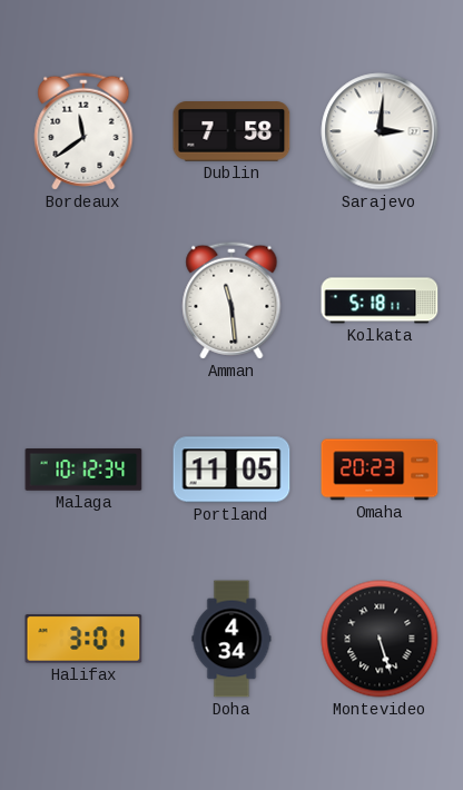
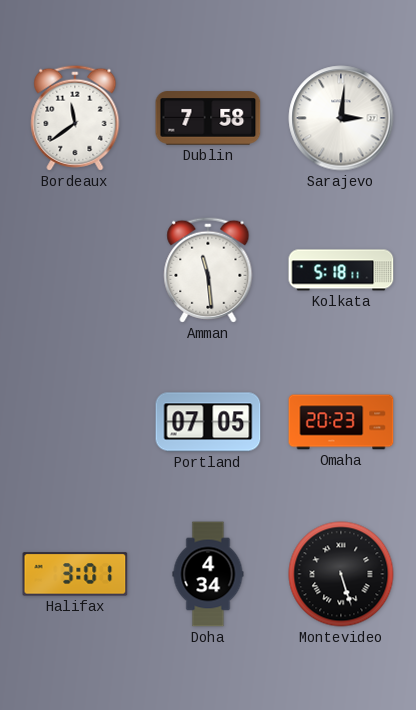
Malaga: 10:12 -> none
Portland: 11:05 -> 07:05
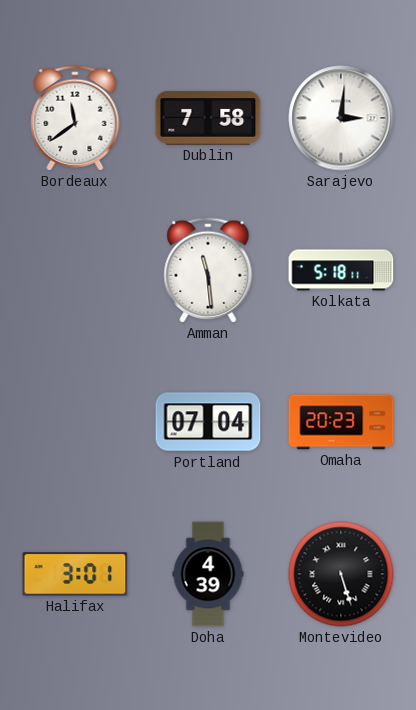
Portland: 07:05 -> 07:04
Doha: 4:34 -> 4:39
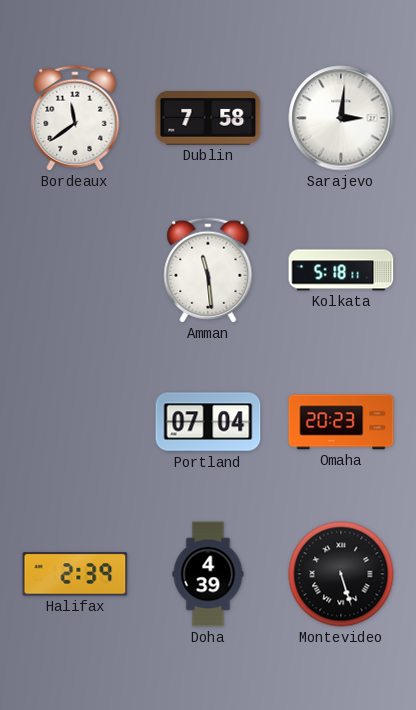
Halifax: 3:01 -> 2:39
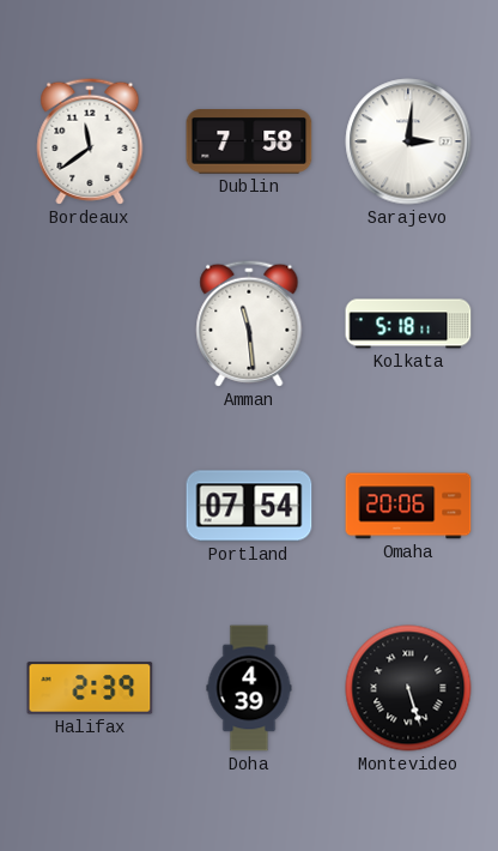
Portland: 07:04 -> 07:54
Omaha: 20:23 -> 20:06
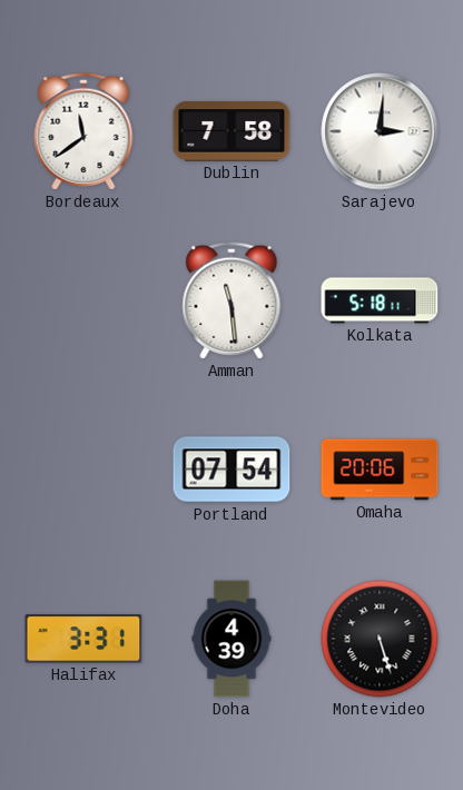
Halifax: 2:39 -> 3:31
